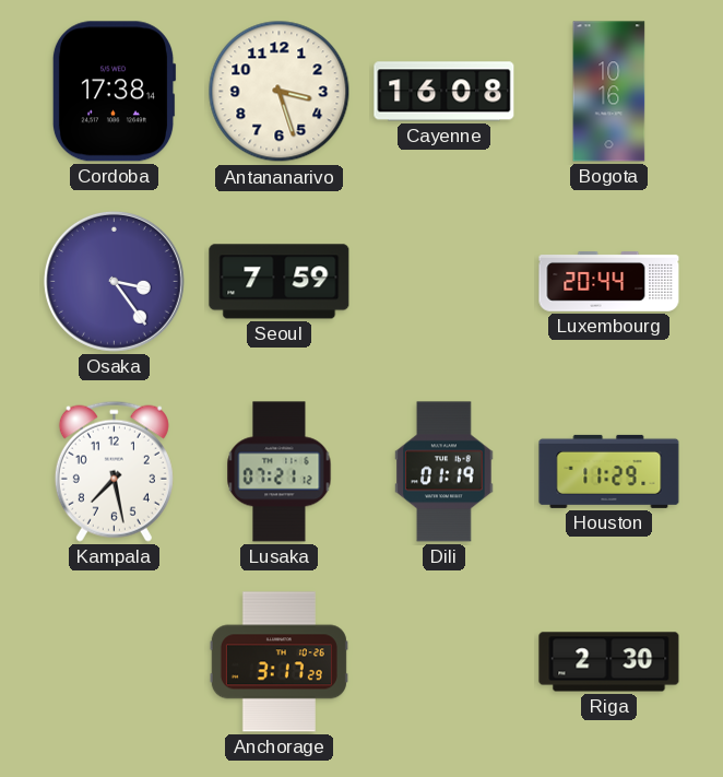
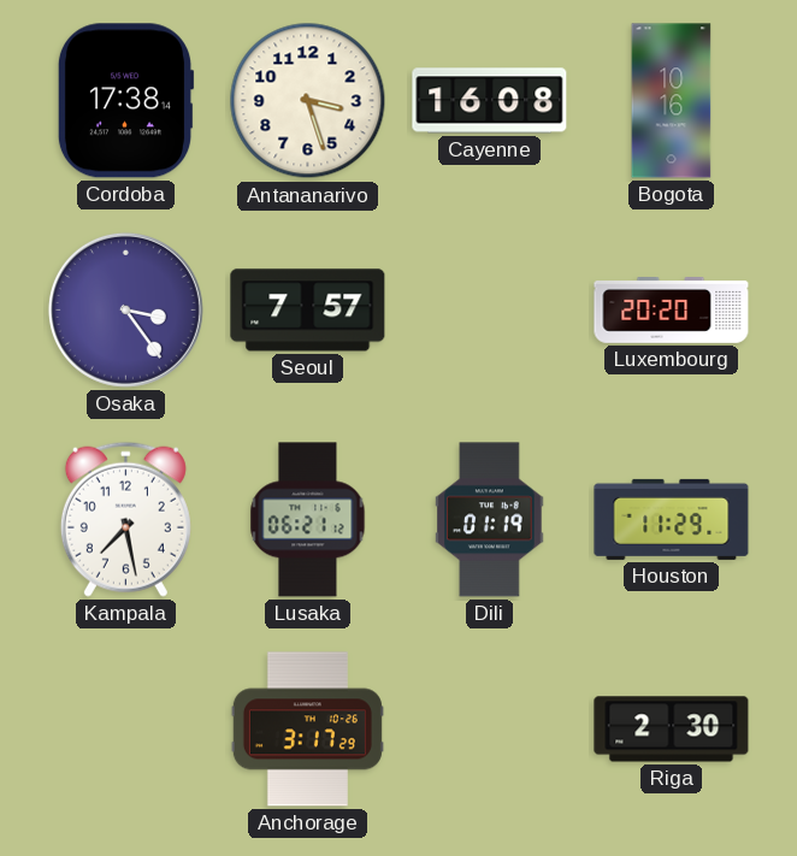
Seoul: 7:59 -> 7:57
Luxembourg: 20:44 -> 20:20
Lusaka: 07:21 -> 06:21
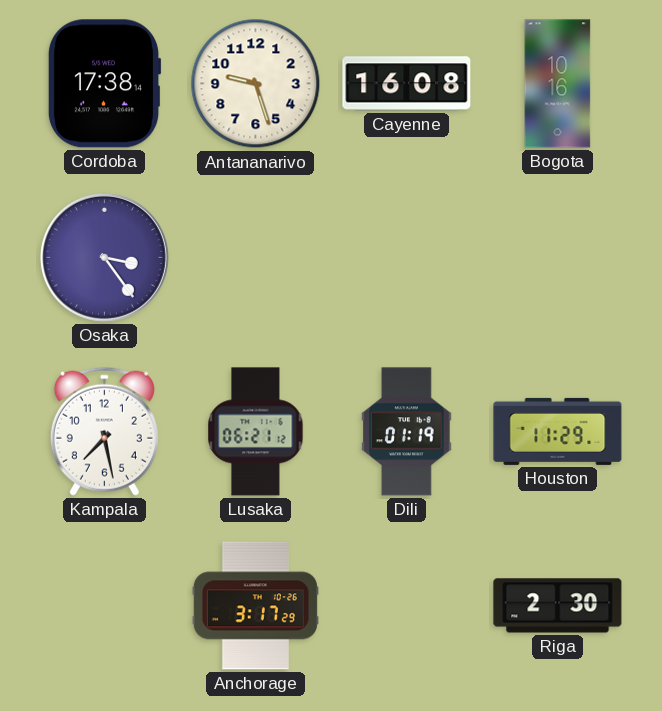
Antananarivo: 3:27 -> 9:27
Seoul: 7:57 -> none
Luxembourg: 20:20 -> none
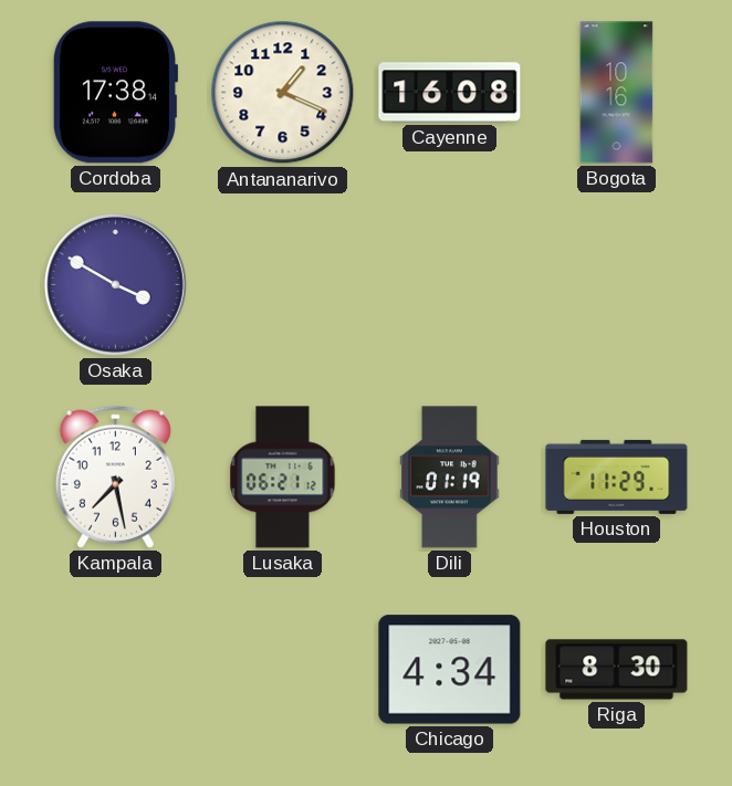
Antananarivo: 9:27 -> 1:19
Osaka: 3:24 -> 3:50
Anchorage: 3:17 -> none
Chicago: none -> 4:34
Riga: 2:30 -> 8:30
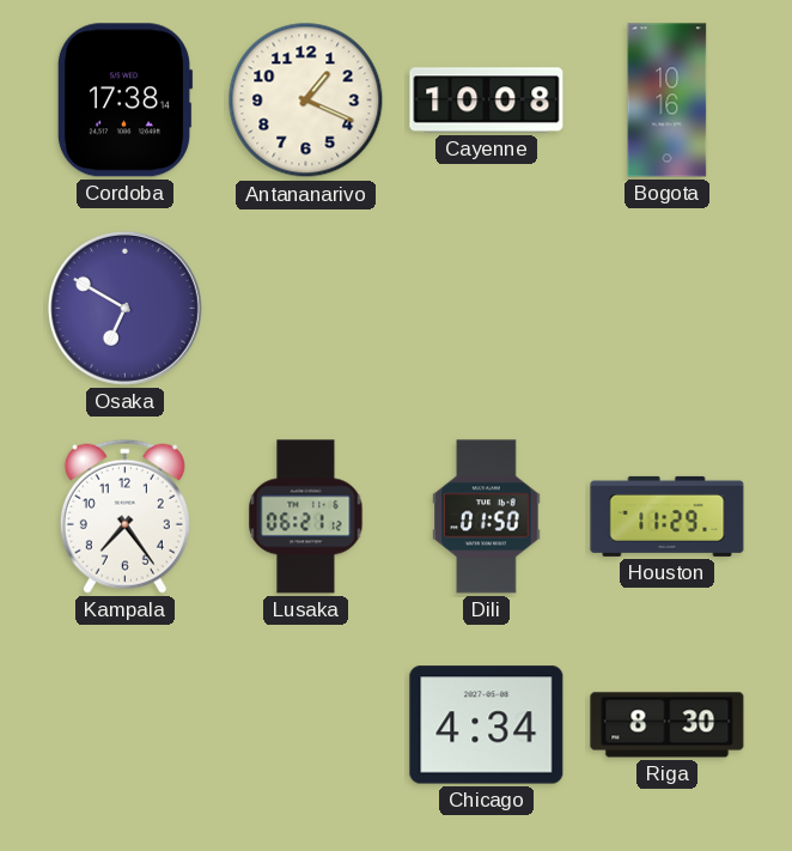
Cayenne: 16:08 -> 10:08
Osaka: 3:50 -> 6:50
Kampala: 7:28 -> 7:24
Dili: 01:19 -> 01:50
